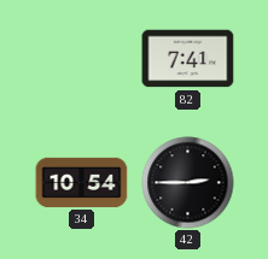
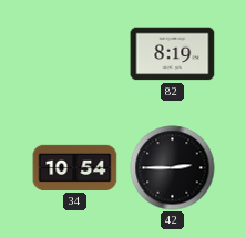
82: 7:41 -> 8:19
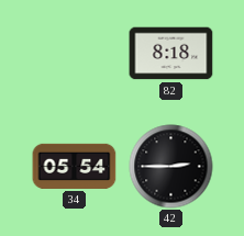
82: 8:19 -> 8:18
34: 10:54 -> 05:54
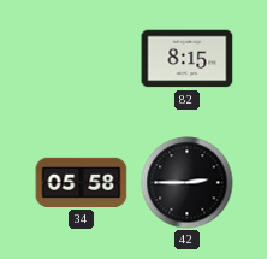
82: 8:18 -> 8:15
34: 05:54 -> 05:58
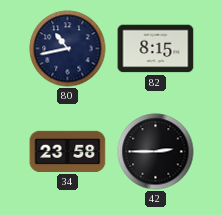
80: none -> 10:43
34: 05:58 -> 23:58
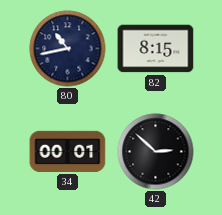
34: 23:58 -> 00:01
42: 2:45 -> 2:52
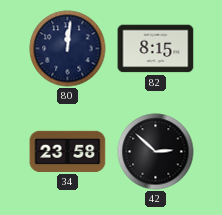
80: 10:43 -> 12:01
34: 00:01 -> 23:58
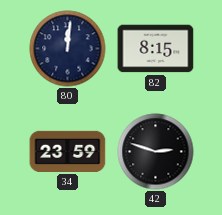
34: 23:58 -> 23:59
42: 2:52 -> 2:48
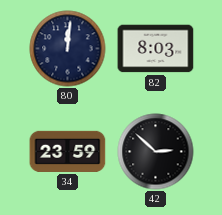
82: 8:15 -> 8:03
42: 2:48 -> 2:52
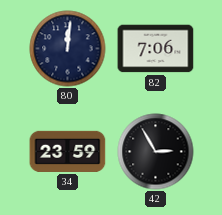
82: 8:03 -> 7:06
42: 2:52 -> 2:55
